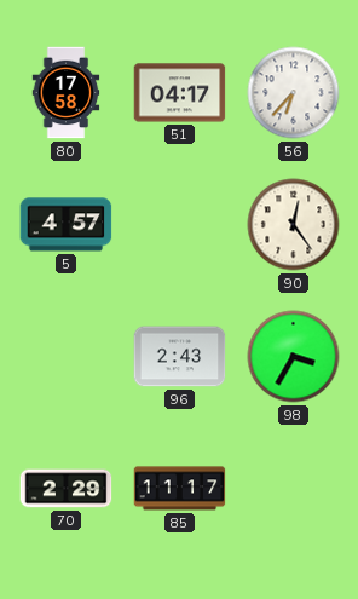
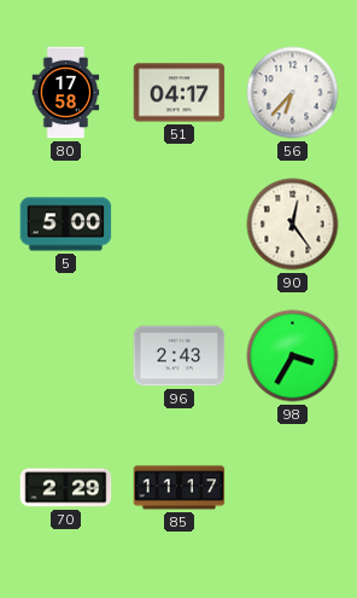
5: 4:57 -> 5:00
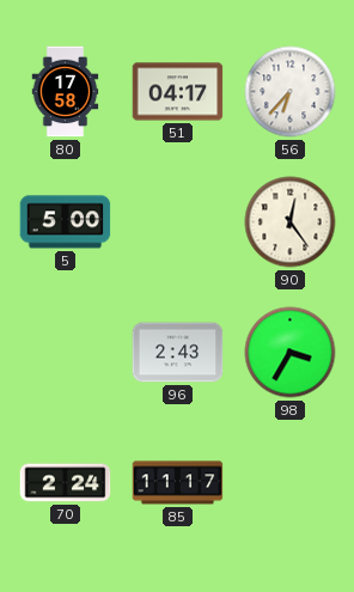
70: 2:29 -> 2:24
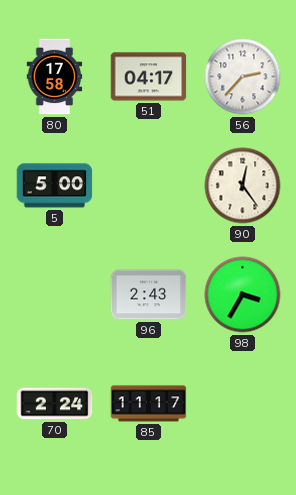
56: 6:37 -> 2:37
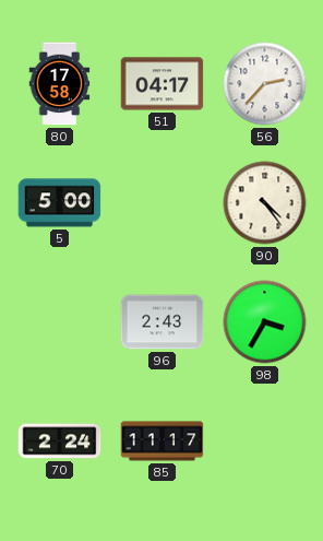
90: 12:24 -> 4:24
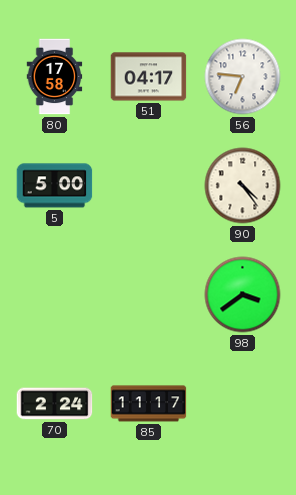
56: 2:37 -> 6:46
96: 2:43 -> none
98: 3:35 -> 3:39
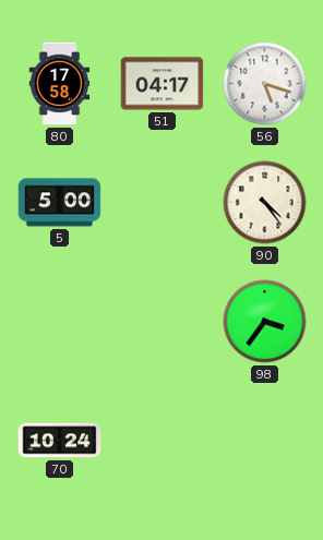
56: 6:46 -> 5:18
98: 3:39 -> 3:36
70: 2:24 -> 10:24
85: 11:17 -> none
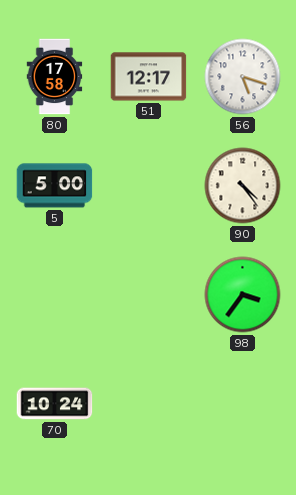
51: 04:17 -> 12:17
